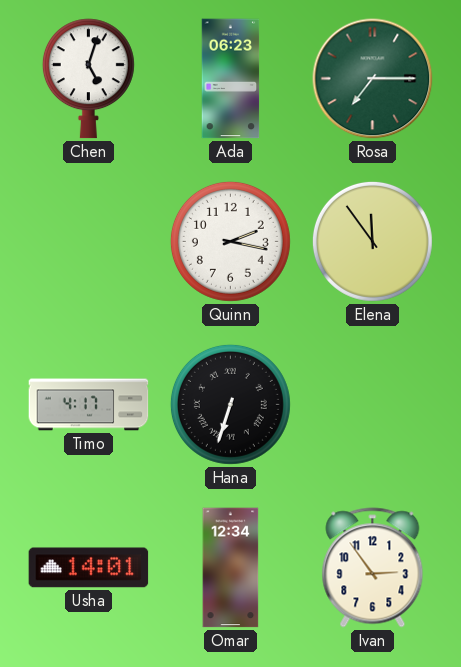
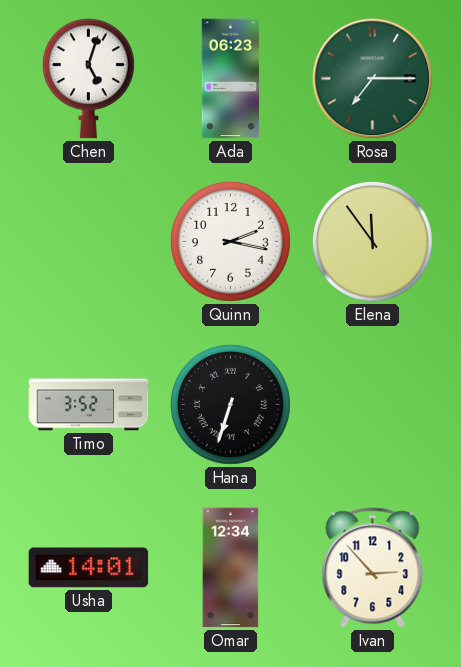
Timo: 4:17 -> 3:52
Ivan: 2:54 -> 2:53
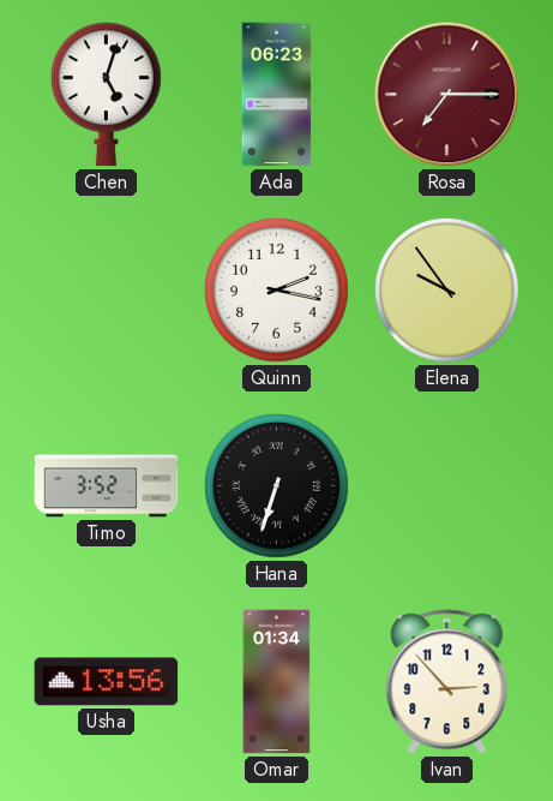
Rosa dial: green -> burgundy
Elena: 11:54 -> 9:54
Usha: 14:01 -> 13:56
Omar: 12:34 -> 01:34
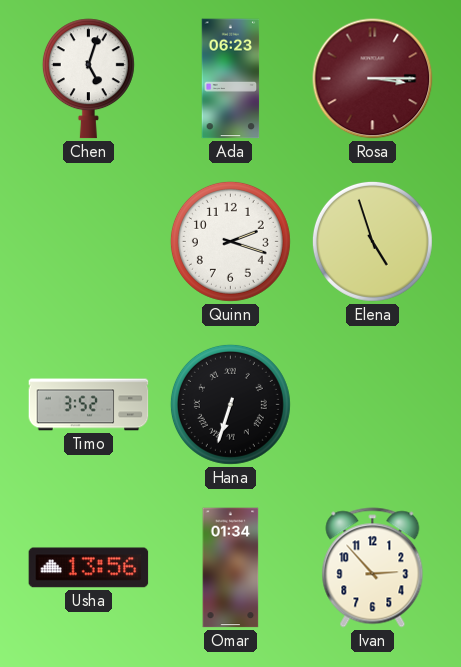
Rosa: 7:15 -> 3:15
Quinn: 2:17 -> 2:18
Elena: 9:54 -> 4:57
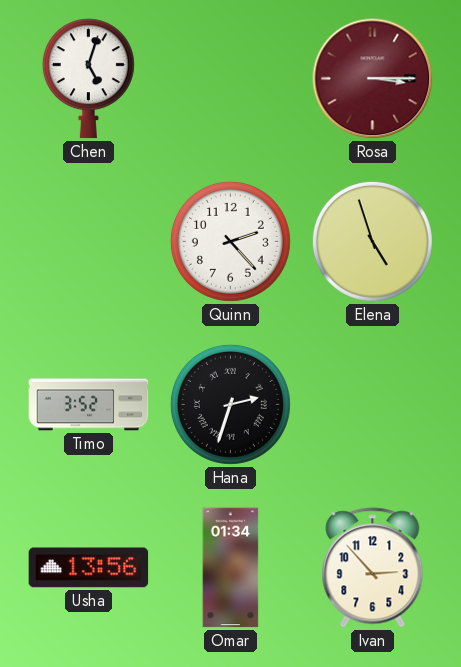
Ada: 06:23 -> none
Quinn: 2:18 -> 2:23
Hana: 6:33 -> 2:33
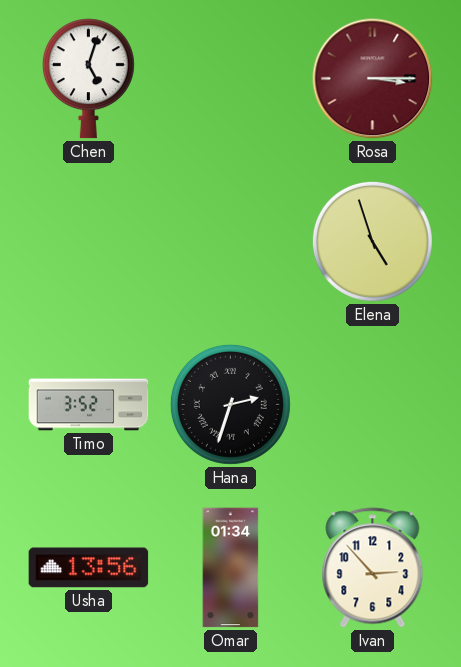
Quinn: 2:23 -> none
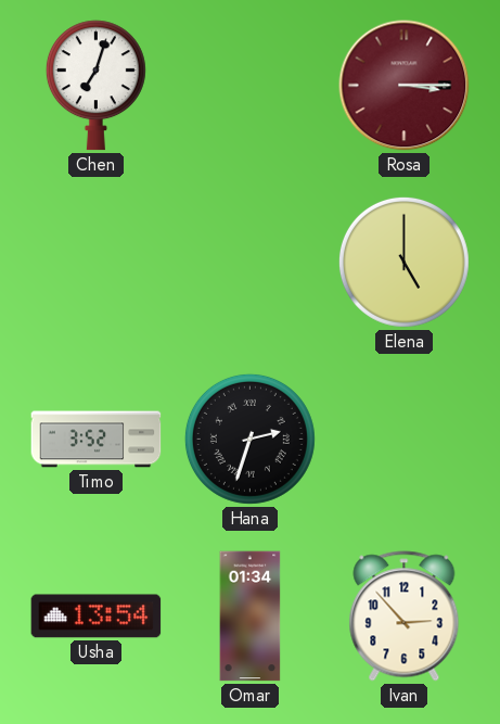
Chen: 5:03 -> 7:03
Elena: 4:57 -> 5:00
Usha: 13:56 -> 13:54
